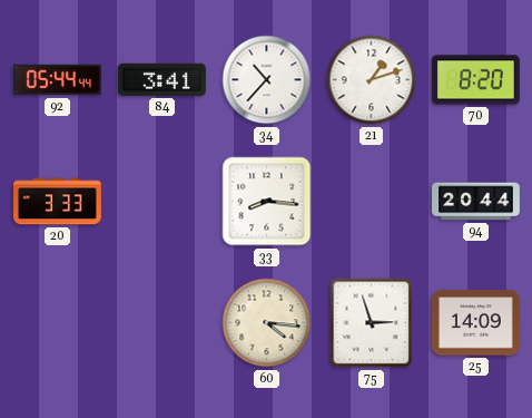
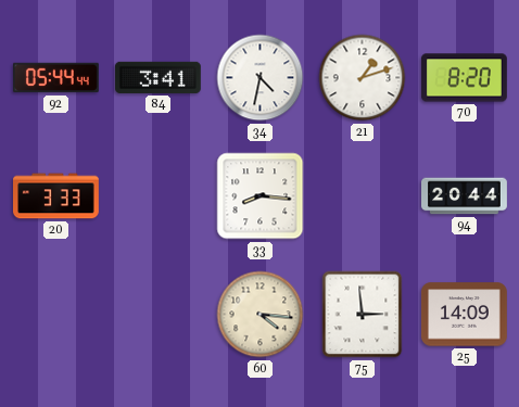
34: 10:37 -> 4:32
75: 2:57 -> 2:59
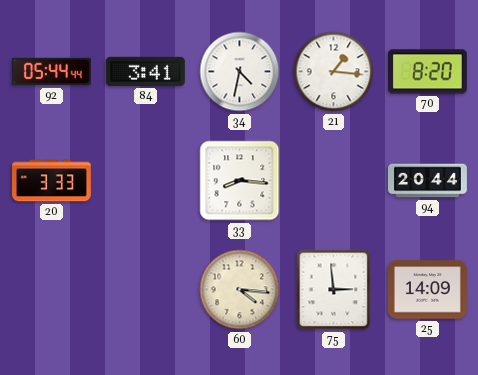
21: 1:12 -> 1:16
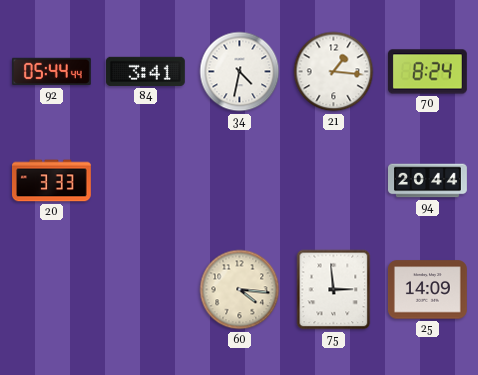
70: 8:20 -> 8:24
33: 8:16 -> none
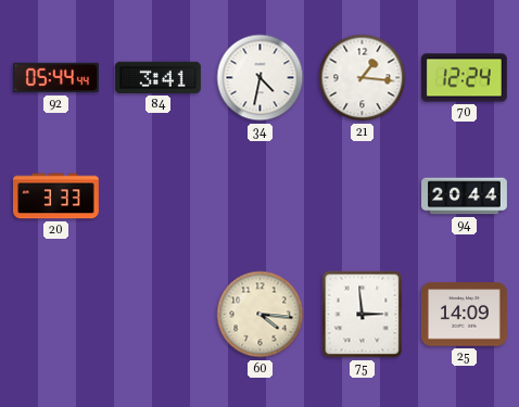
70: 8:24 -> 12:24
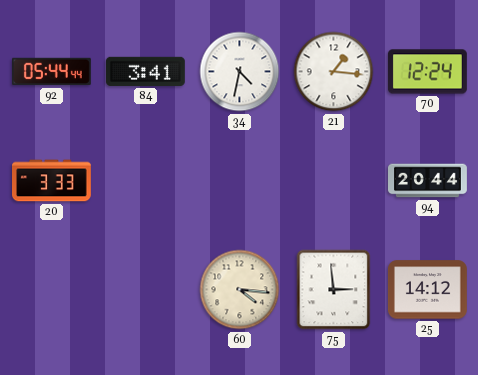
25: 14:09 -> 14:12
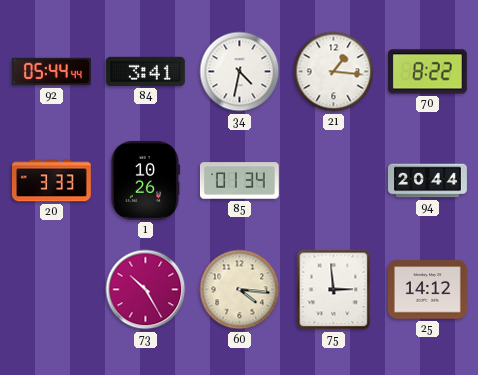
70: 12:24 -> 8:22
1: none -> 10:26
85: none -> 01:34
73: none -> 10:25
